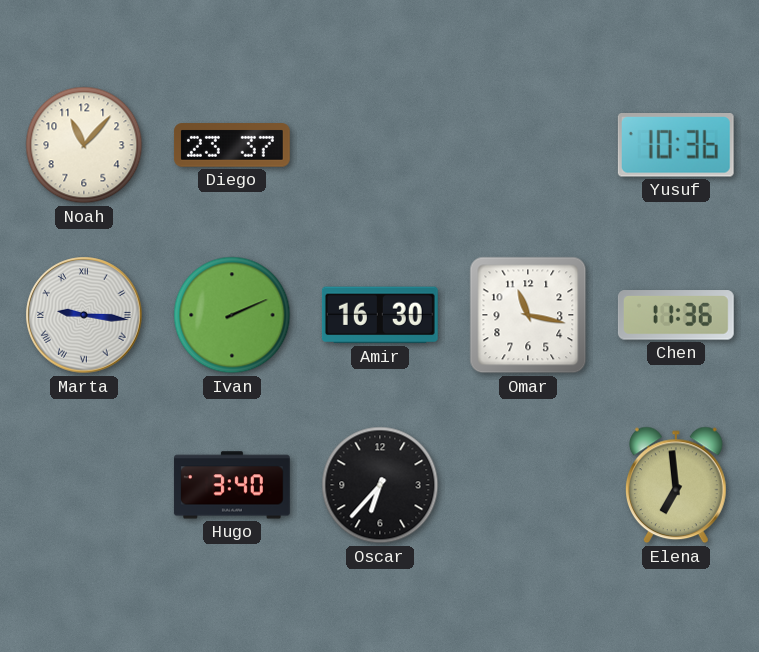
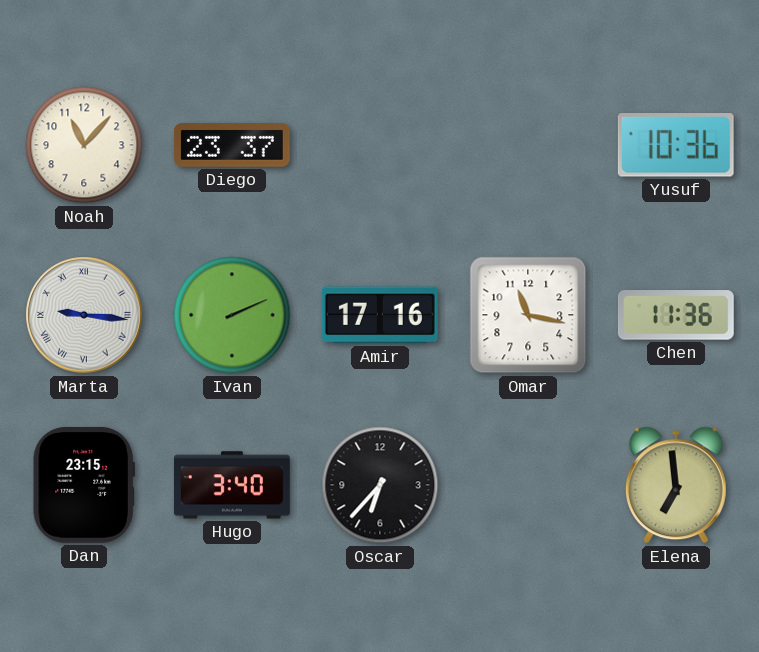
Amir: 16:30 -> 17:16
Dan: none -> 23:15
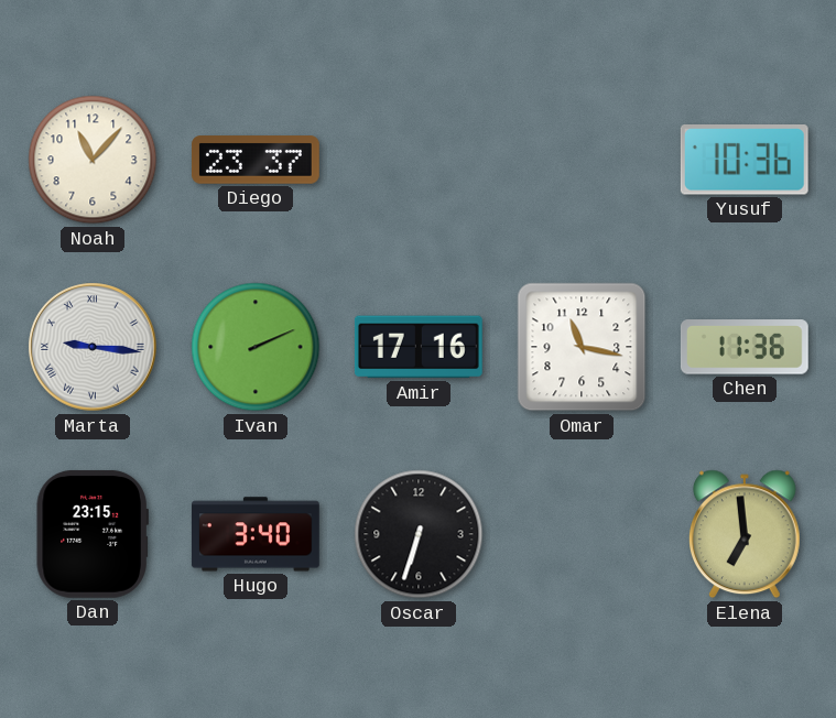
Oscar: 6:37 -> 6:33
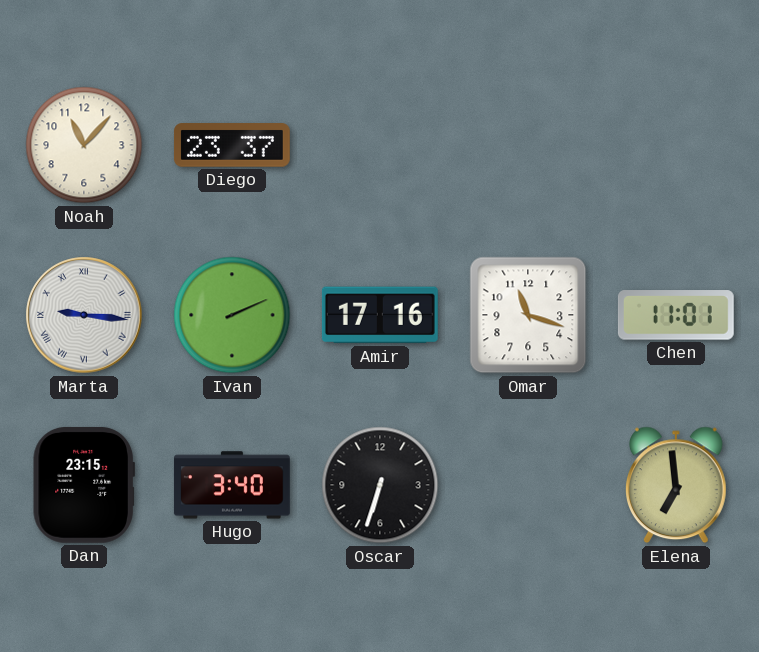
Yusuf: 10:36 -> none
Omar: 11:17 -> 11:18
Chen: 11:36 -> 11:01
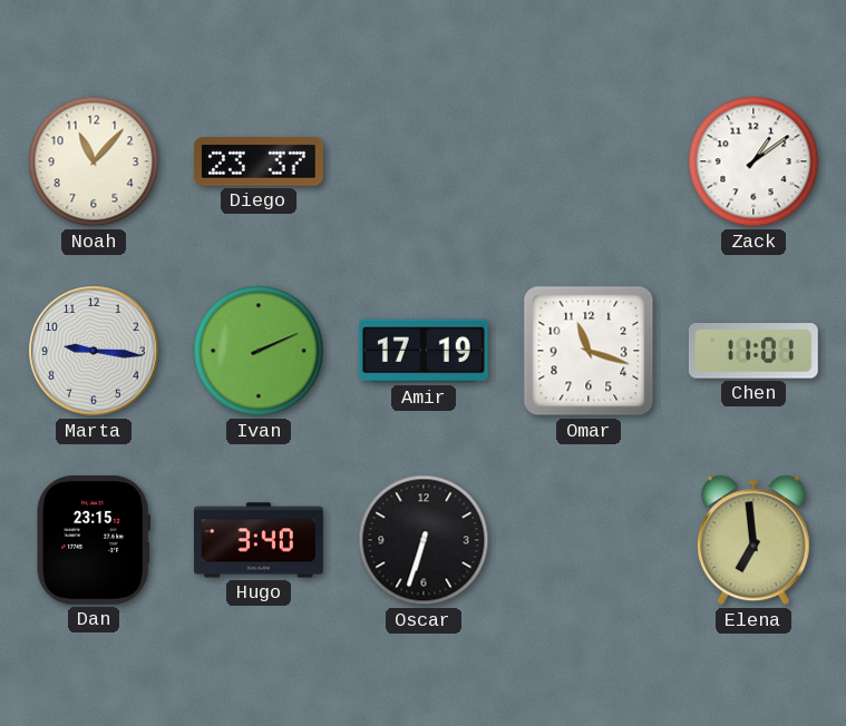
Zack: none -> 1:09
Marta numerals: Roman -> Arabic
Amir: 17:16 -> 17:19
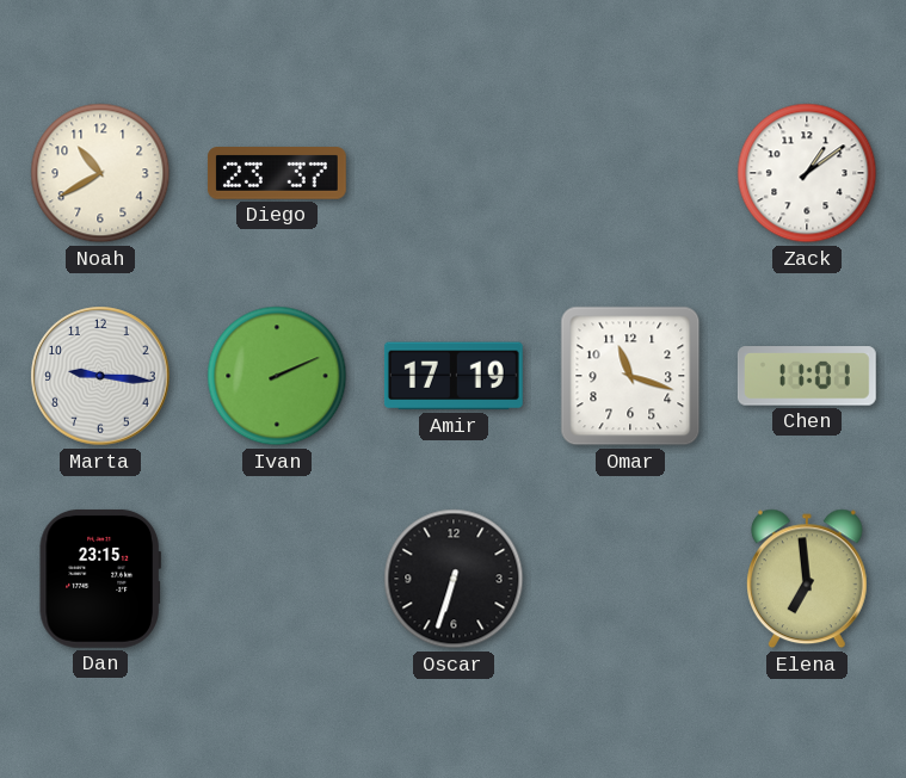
Noah: 11:07 -> 10:40
Hugo: 3:40 -> none
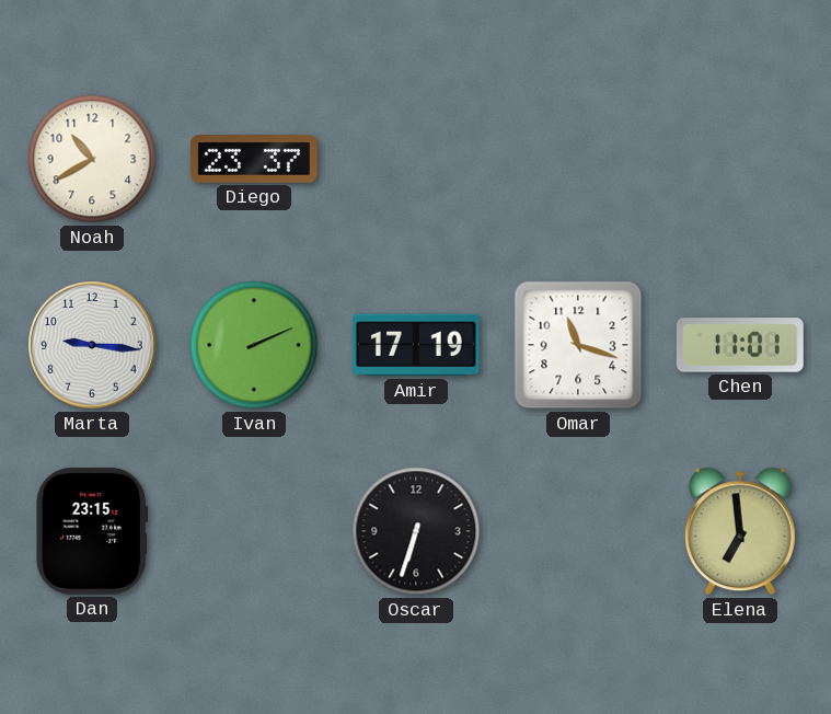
Zack: 1:09 -> none
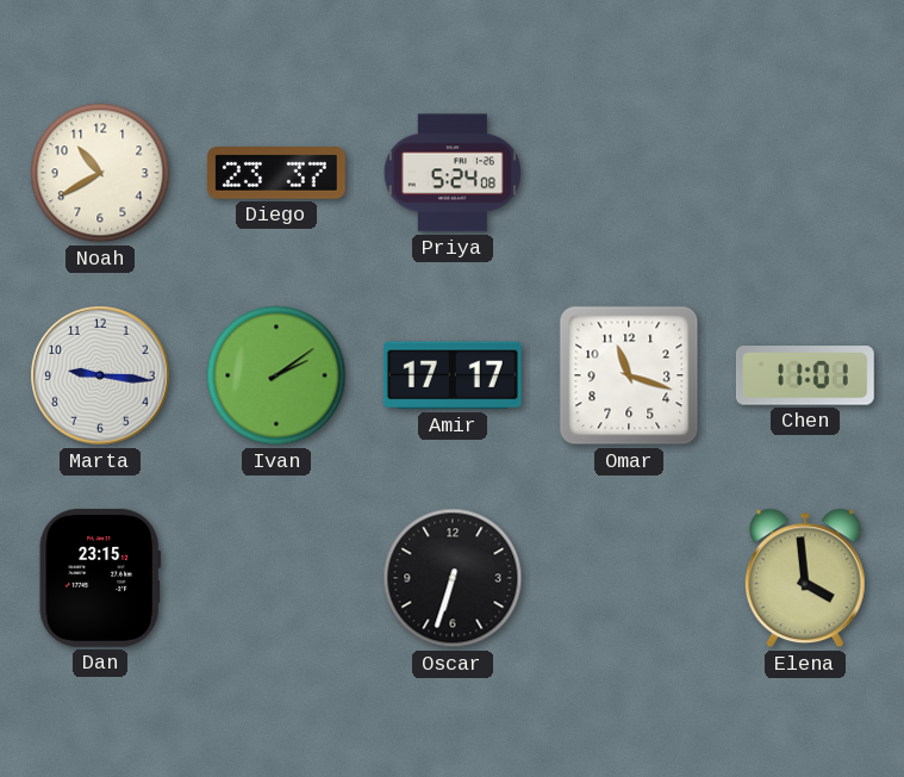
Priya: none -> 5:24
Ivan: 2:11 -> 2:09
Amir: 17:19 -> 17:17
Elena: 6:59 -> 3:59
